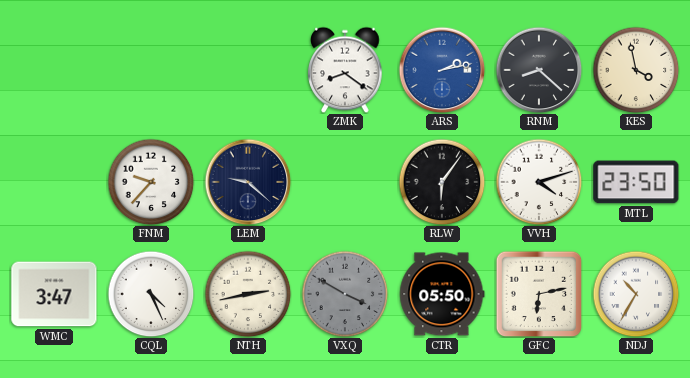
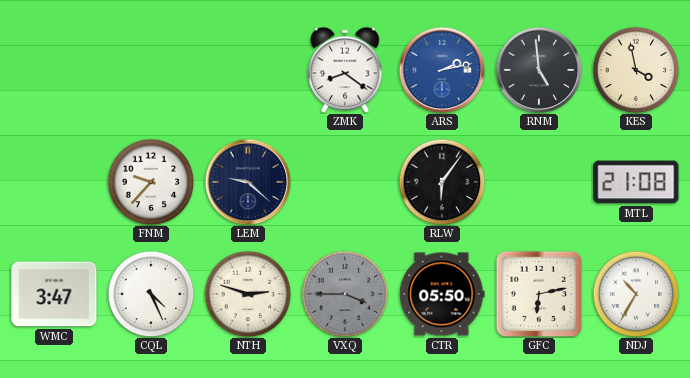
RNM: 8:22 -> 4:59
VVH: 4:12 -> none
MTL: 23:50 -> 21:08
NTH: 2:43 -> 2:48
VXQ: 3:50 -> 3:45
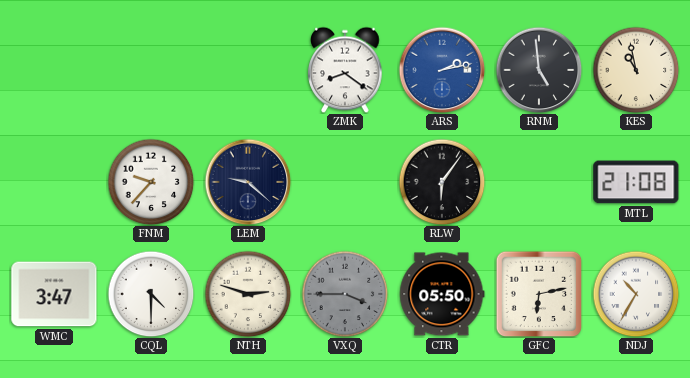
KES: 3:58 -> 10:58
CQL: 4:26 -> 4:30
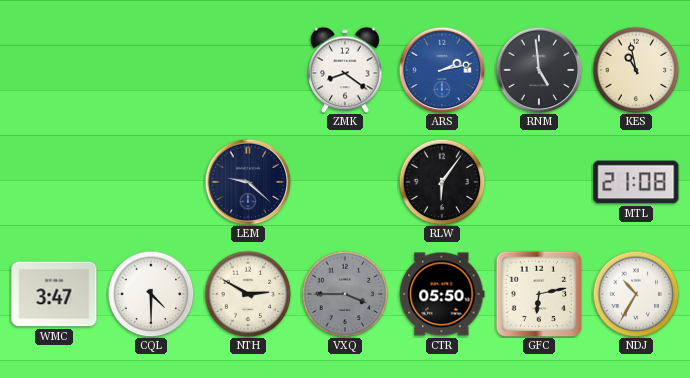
FNM: 9:37 -> none
NTH: 2:48 -> 2:50
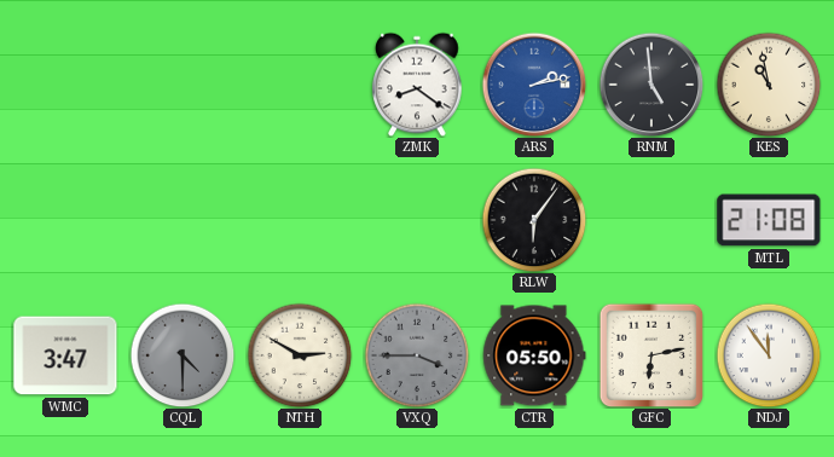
LEM: 9:22 -> none
CQL dial: white -> grey
NDJ: 10:35 -> 11:54
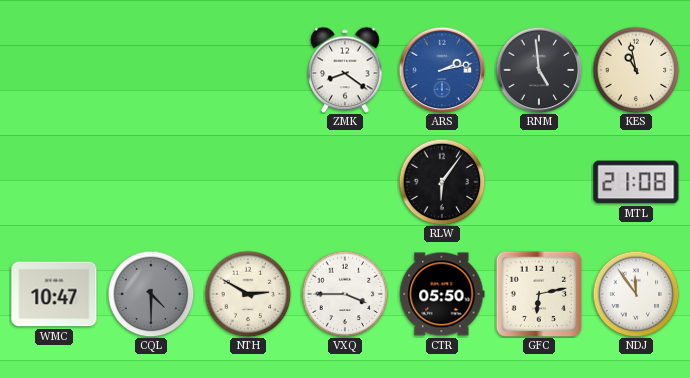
WMC: 3:47 -> 10:47
VXQ dial: grey -> white
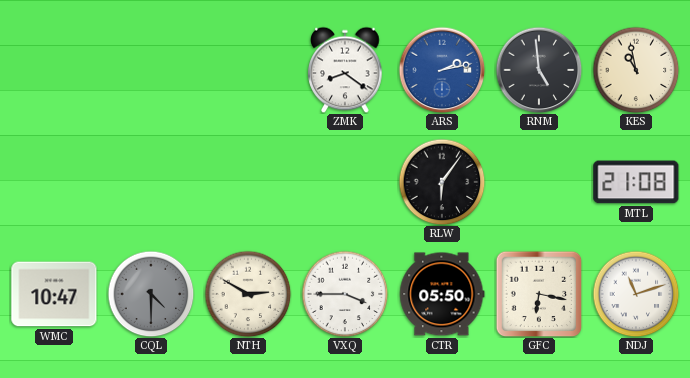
GFC: 6:13 -> 6:17
NDJ: 11:54 -> 11:12
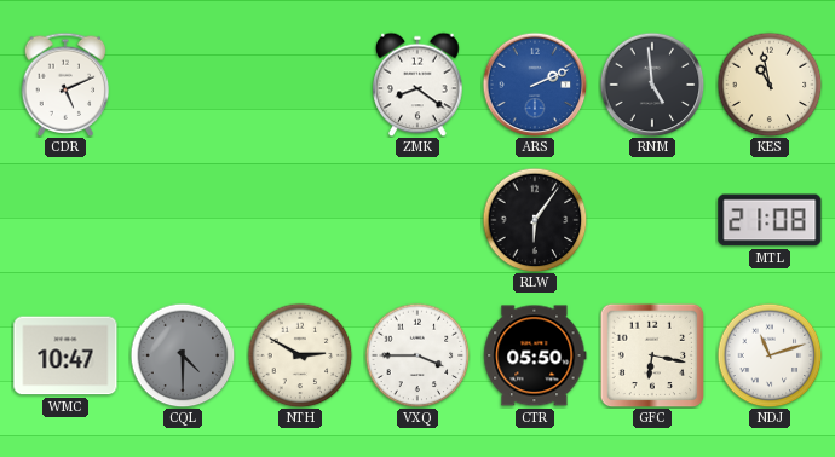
CDR: none -> 5:11
ARS: 2:13 -> 2:11
